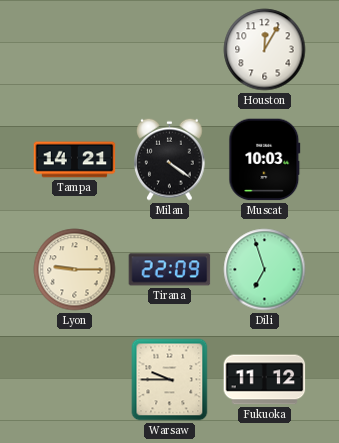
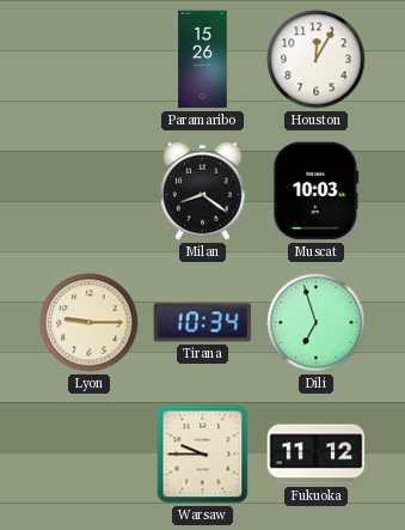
Paramaribo: none -> 15:26
Tampa: 14:21 -> none
Milan: 4:21 -> 8:21
Tirana: 22:09 -> 10:34
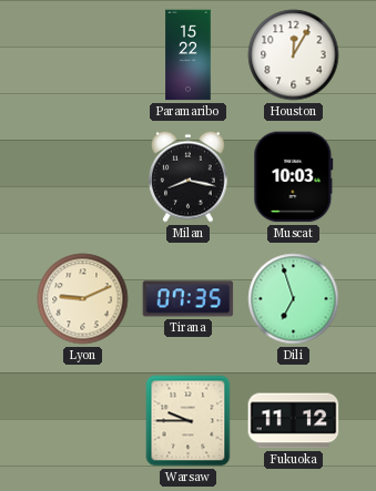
Paramaribo: 15:26 -> 15:22
Milan: 8:21 -> 8:17
Lyon: 9:15 -> 9:11
Tirana: 10:34 -> 07:35
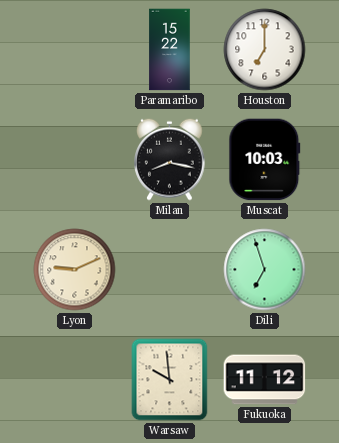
Houston: 12:05 -> 7:00
Tirana: 07:35 -> none
Warsaw: 9:45 -> 9:59
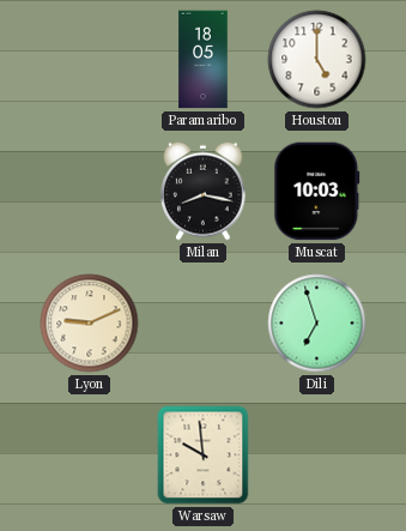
Paramaribo: 15:22 -> 18:05
Houston: 7:00 -> 5:00
Fukuoka: 11:12 -> none
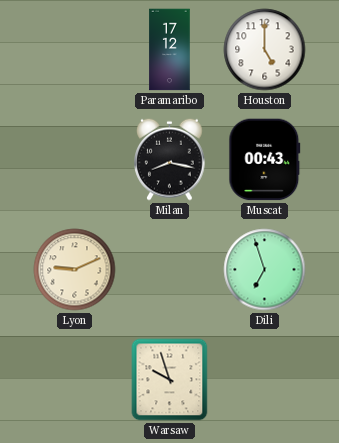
Paramaribo: 18:05 -> 17:12
Muscat: 10:03 -> 00:43
Warsaw: 9:59 -> 9:57
